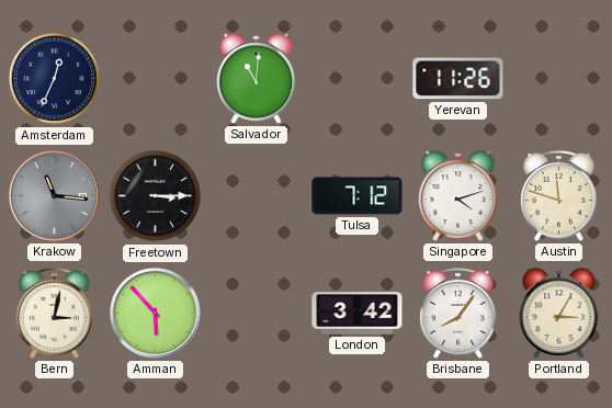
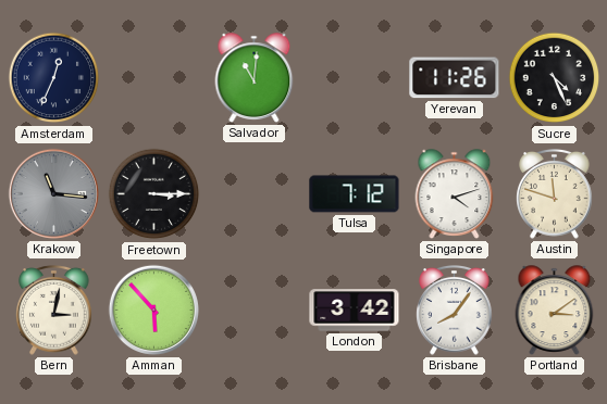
Sucre: none -> 4:26
Portland: 3:05 -> 3:09
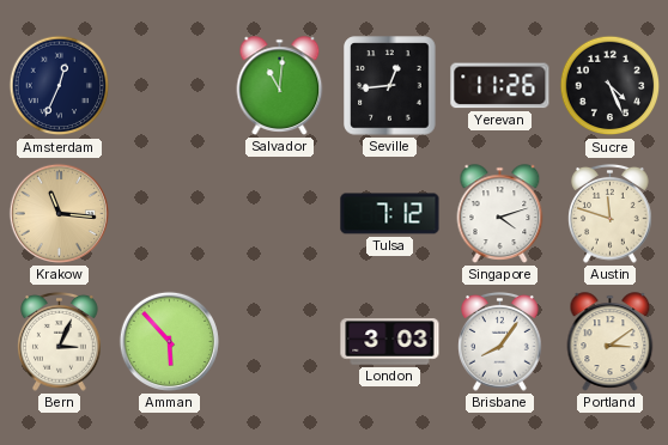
Seville: none -> 12:44
Krakow dial: grey -> champagne
Freetown: 3:15 -> none
Bern: 3:02 -> 3:04
London: 3:42 -> 3:03
